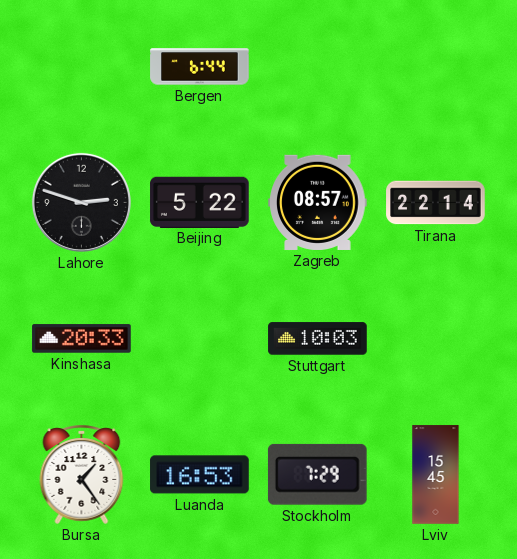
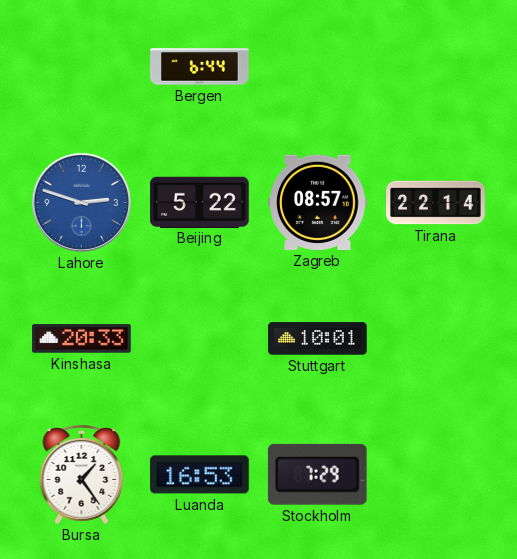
Lahore dial: black -> blue
Stuttgart: 10:03 -> 10:01
Lviv: 15:45 -> none
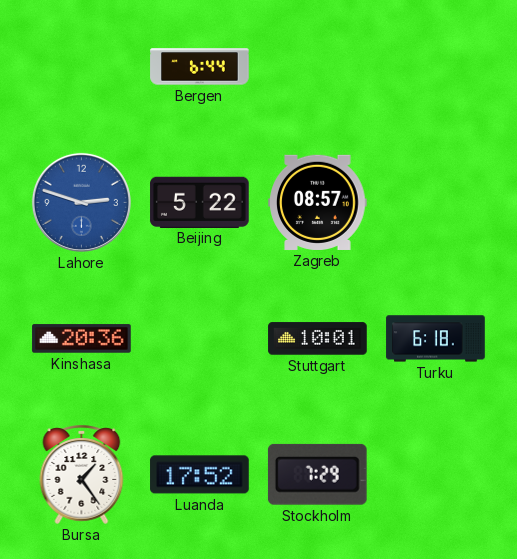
Tirana: 22:14 -> none
Kinshasa: 20:33 -> 20:36
Turku: none -> 6:18
Luanda: 16:53 -> 17:52
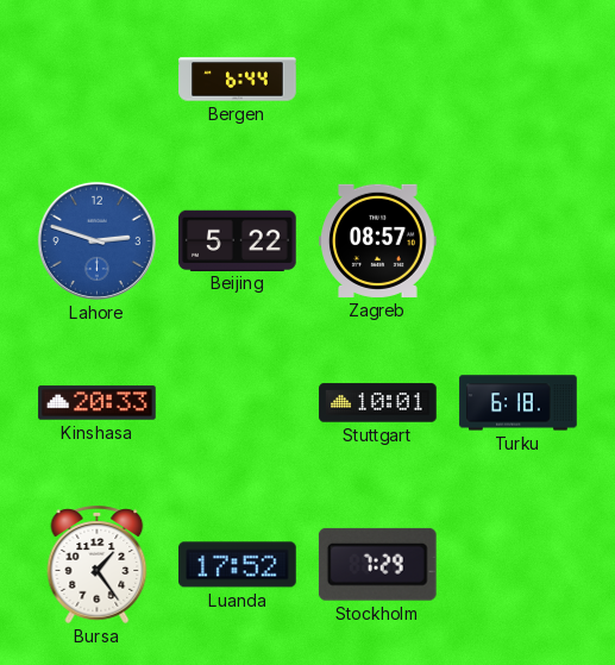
Kinshasa: 20:36 -> 20:33
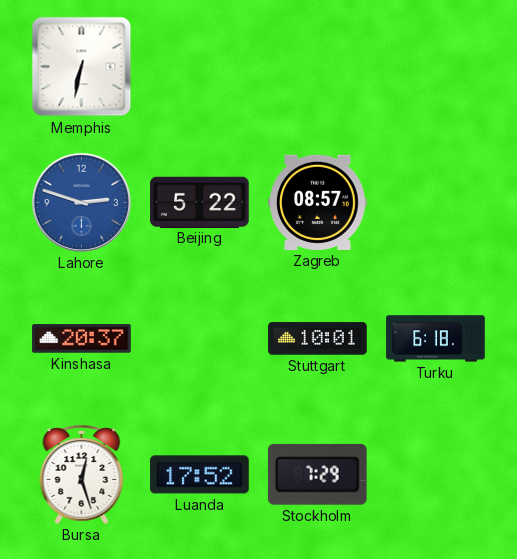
Memphis: none -> 6:32
Bergen: 6:44 -> none
Kinshasa: 20:33 -> 20:37
Bursa: 1:24 -> 12:27
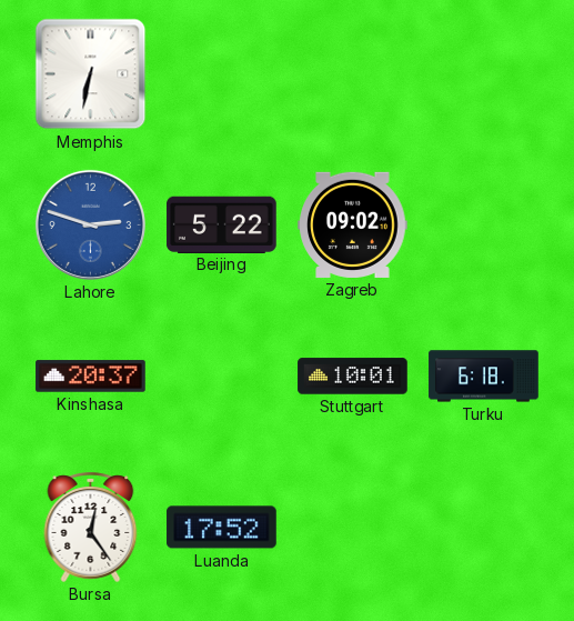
Zagreb: 08:57 -> 09:02
Bursa: 12:27 -> 12:24
Stockholm: 7:29 -> none
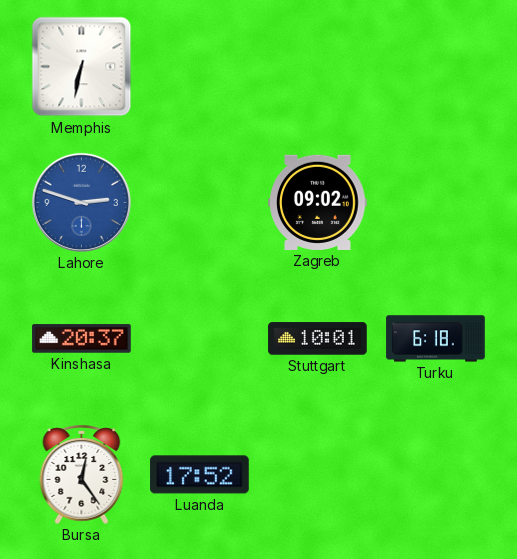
Beijing: 5:22 -> none
